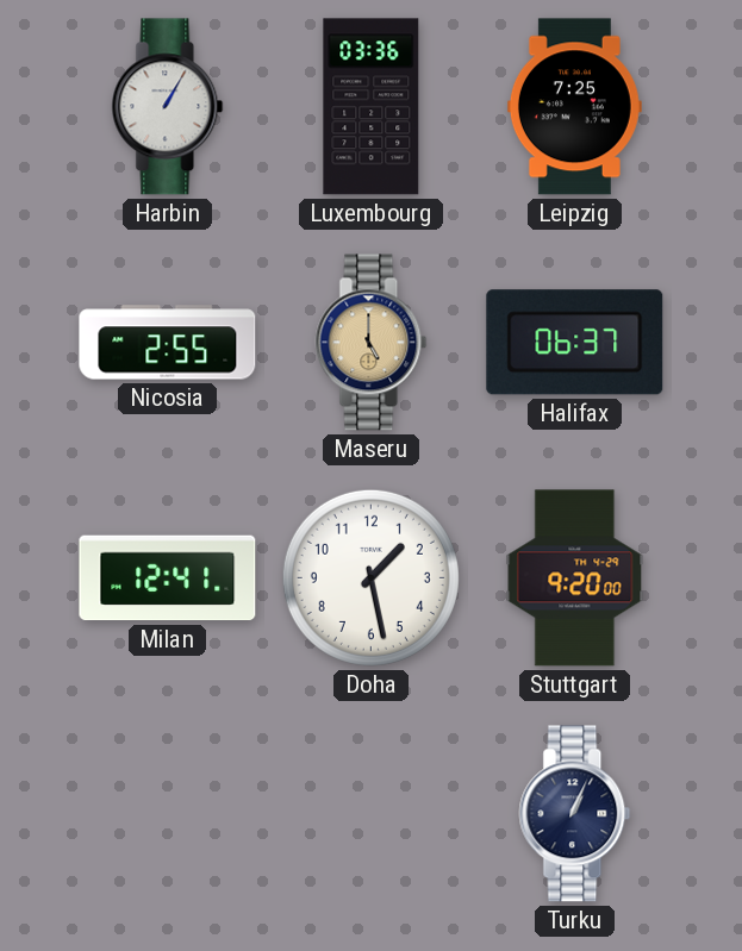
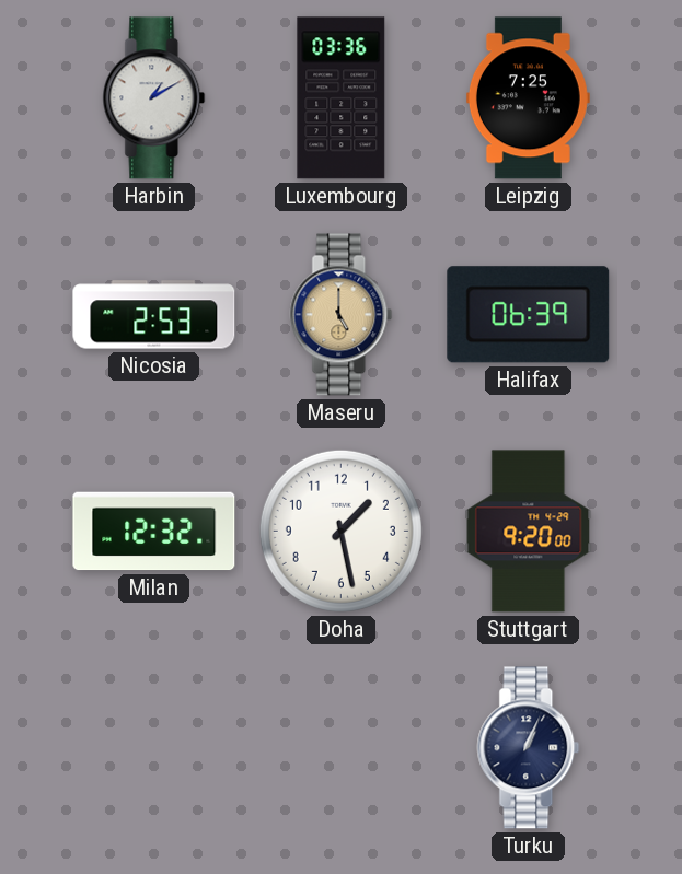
Harbin: 1:05 -> 1:10
Nicosia: 2:55 -> 2:53
Halifax: 06:37 -> 06:39
Milan: 12:41 -> 12:32
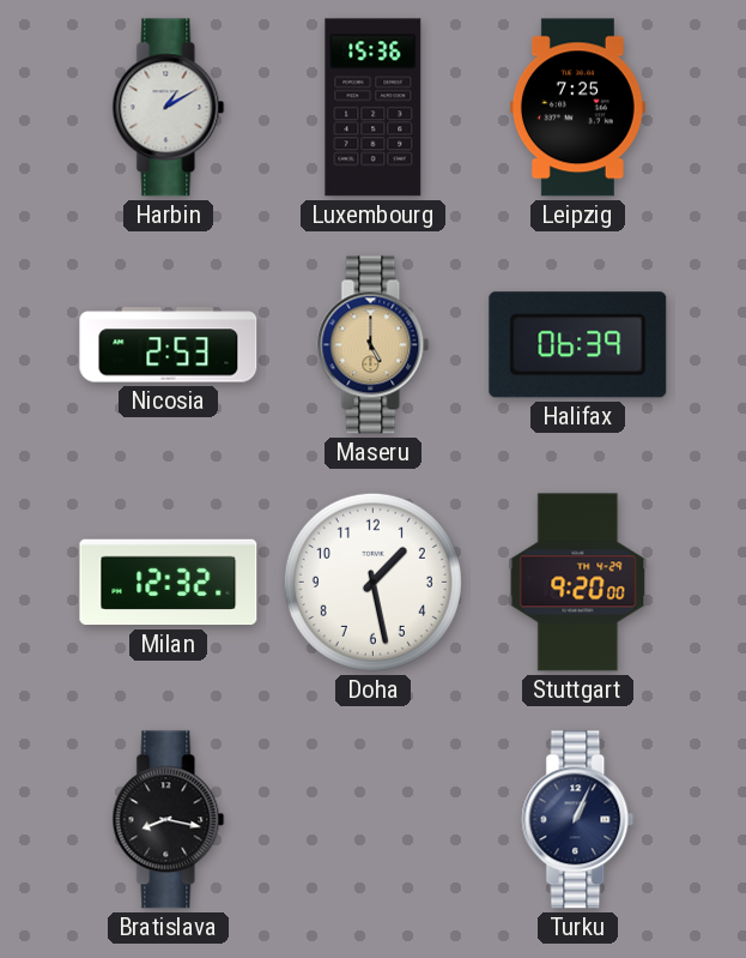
Luxembourg: 03:36 -> 15:36
Bratislava: none -> 8:17
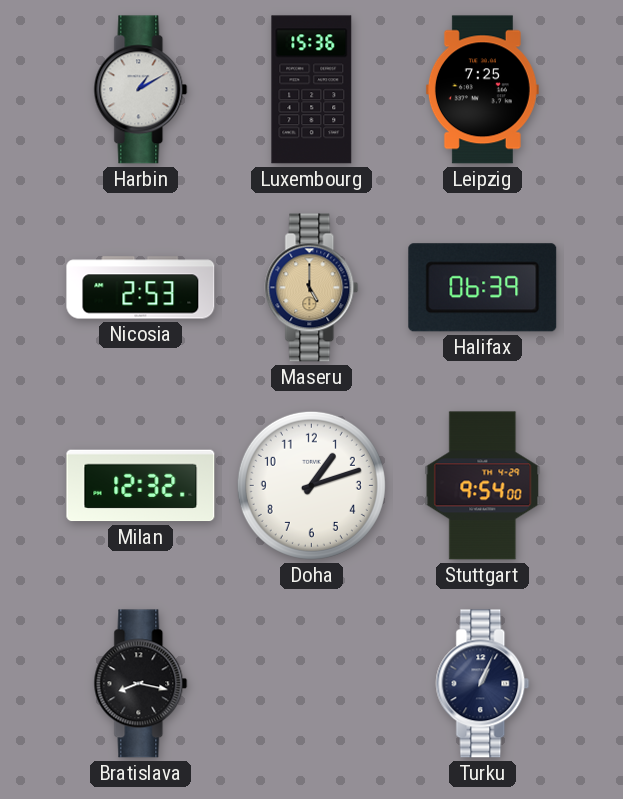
Doha: 1:28 -> 1:12
Stuttgart: 9:20 -> 9:54
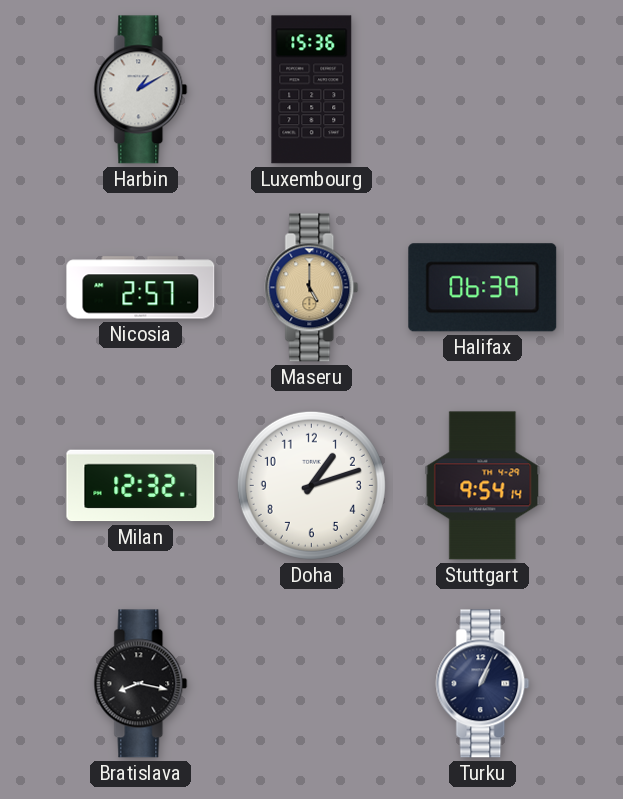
Leipzig: 7:25 -> none
Nicosia: 2:53 -> 2:57
Stuttgart: 9:54:00 -> 9:54:14
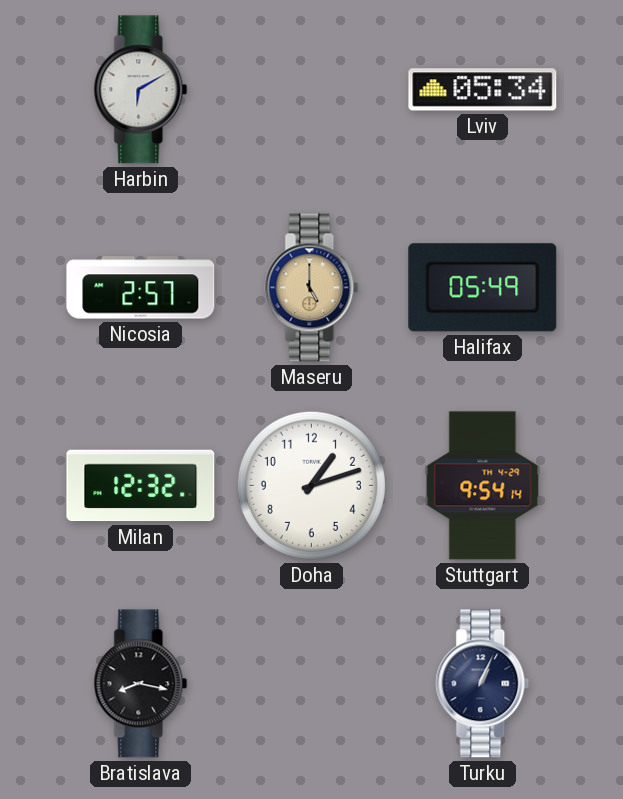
Harbin: 1:10 -> 6:10
Luxembourg: 15:36 -> none
Lviv: none -> 05:34
Halifax: 06:39 -> 05:49
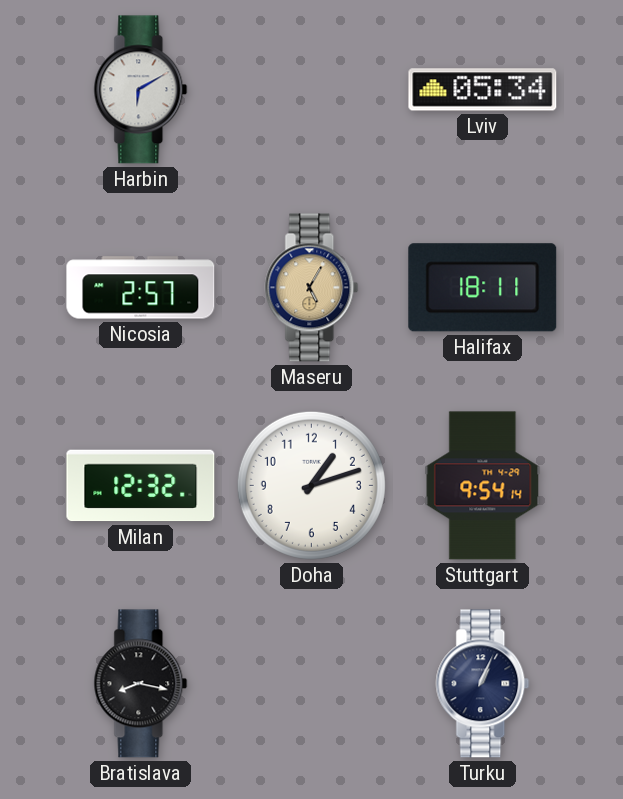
Maseru: 5:00 -> 5:05
Halifax: 05:49 -> 18:11
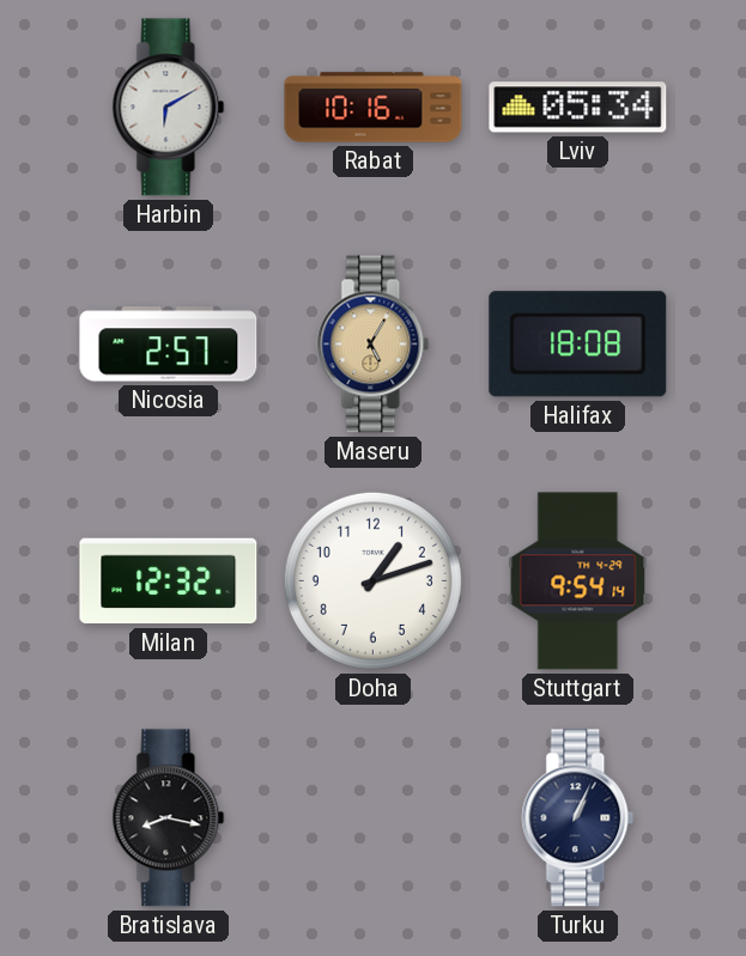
Rabat: none -> 10:16
Halifax: 18:11 -> 18:08
